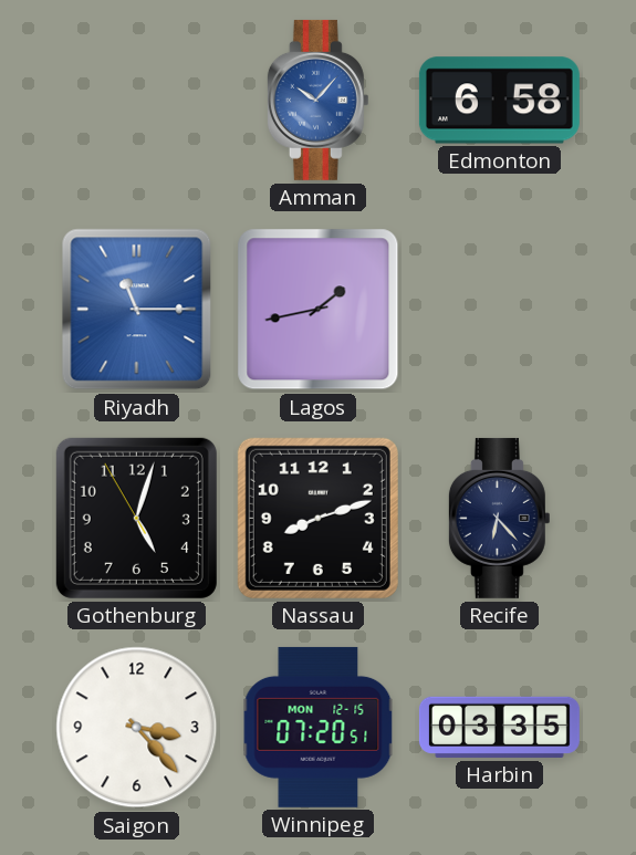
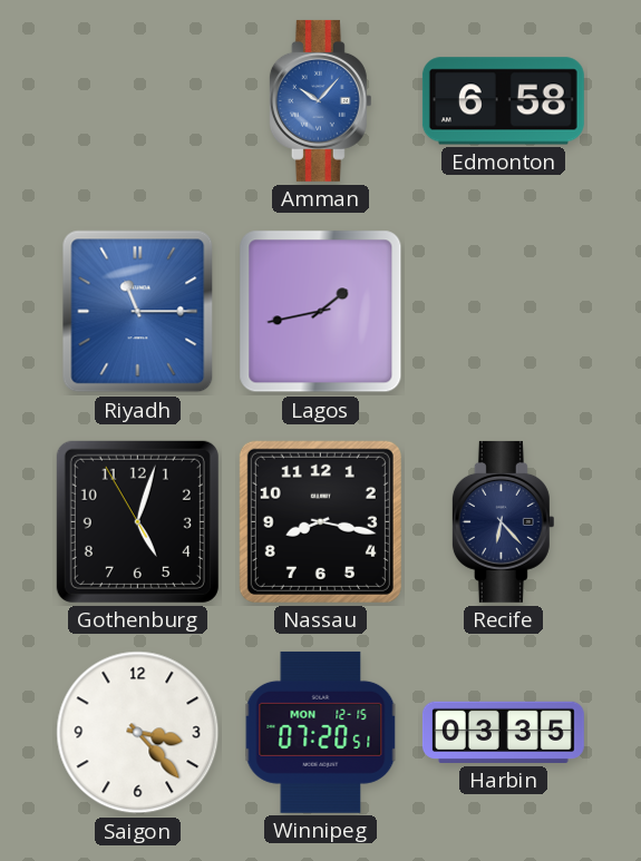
Nassau: 8:12 -> 8:17
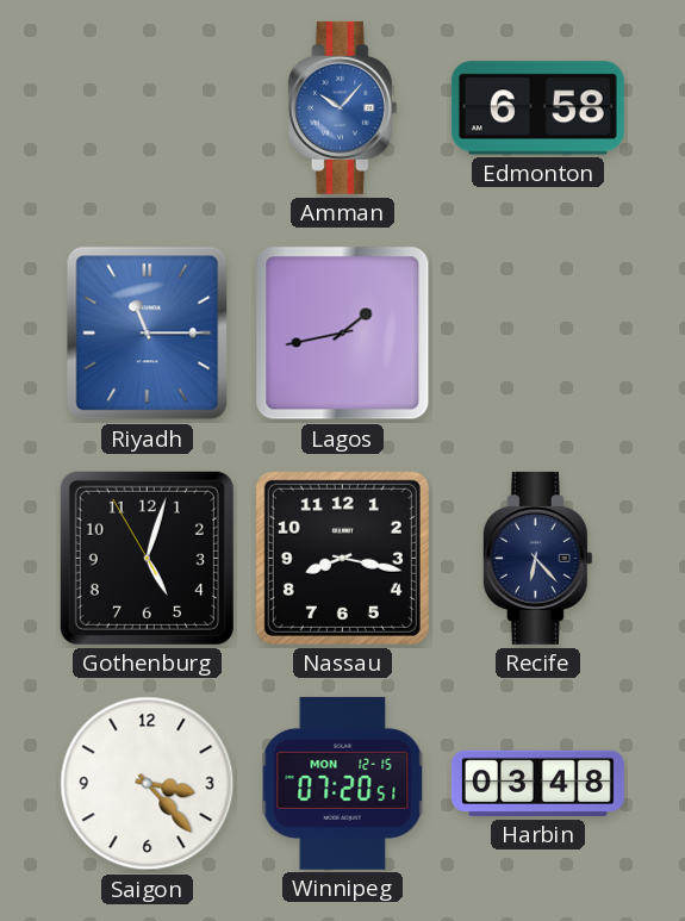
Harbin: 03:35 -> 03:48
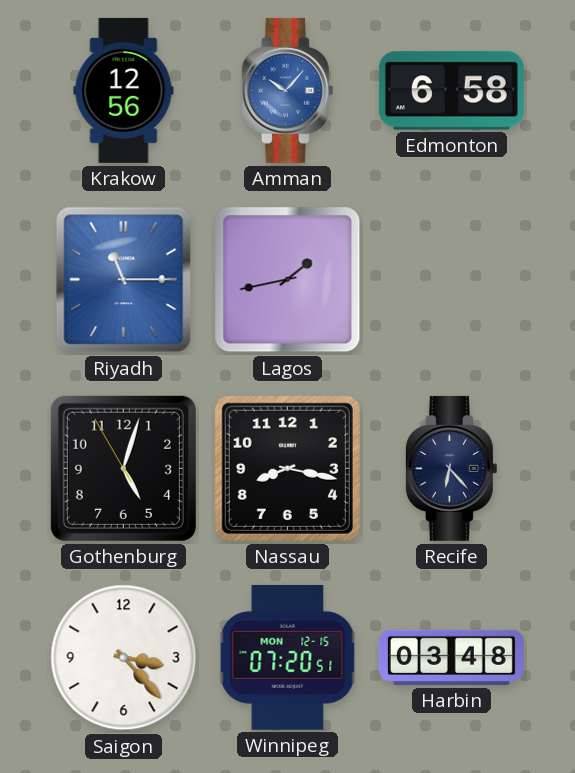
Krakow: none -> 12:56
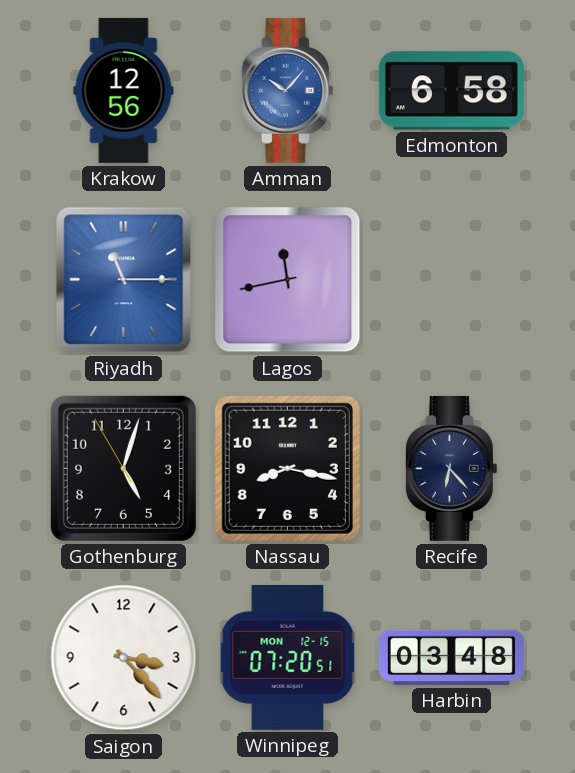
Lagos: 1:43 -> 11:43
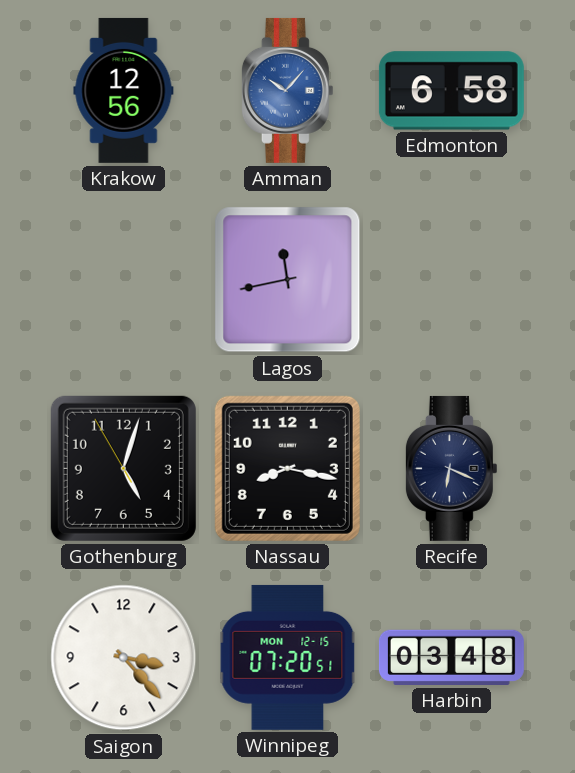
Riyadh: 11:15 -> none
Recife: 6:23 -> 6:19
